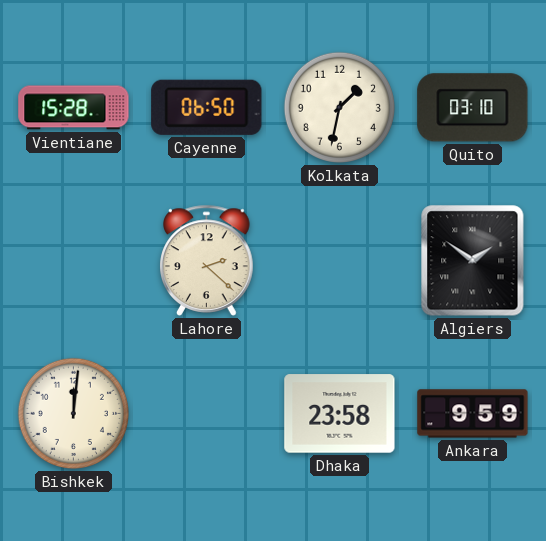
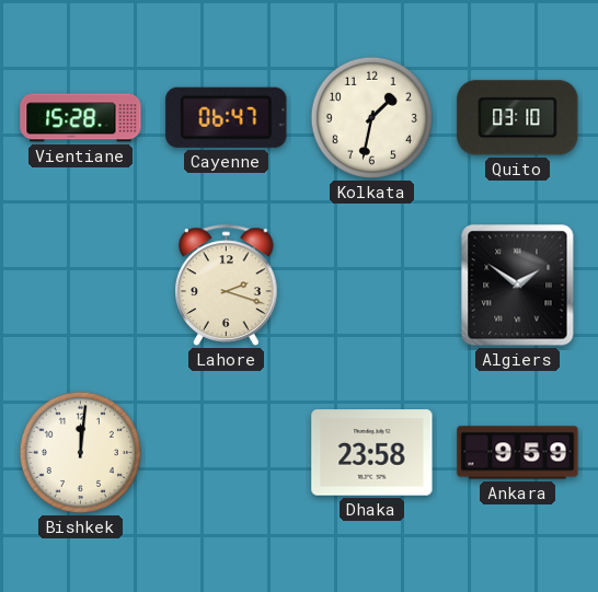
Cayenne: 06:50 -> 06:47
Lahore: 2:22 -> 2:18
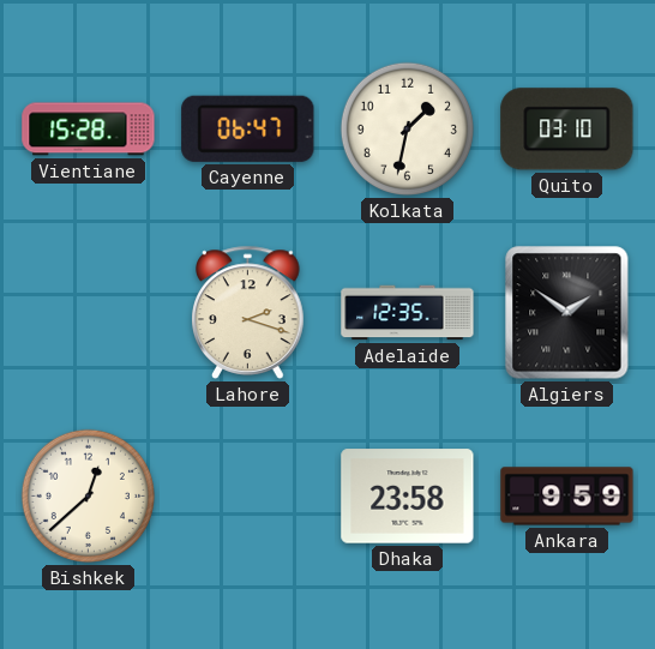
Adelaide: none -> 12:35
Bishkek: 12:01 -> 12:38
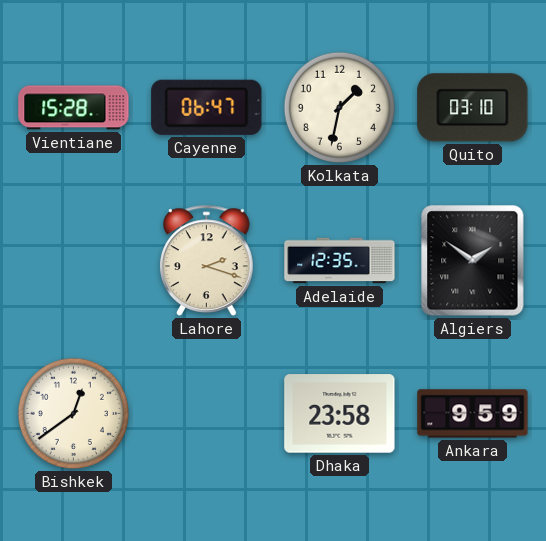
Bishkek: 12:38 -> 12:39
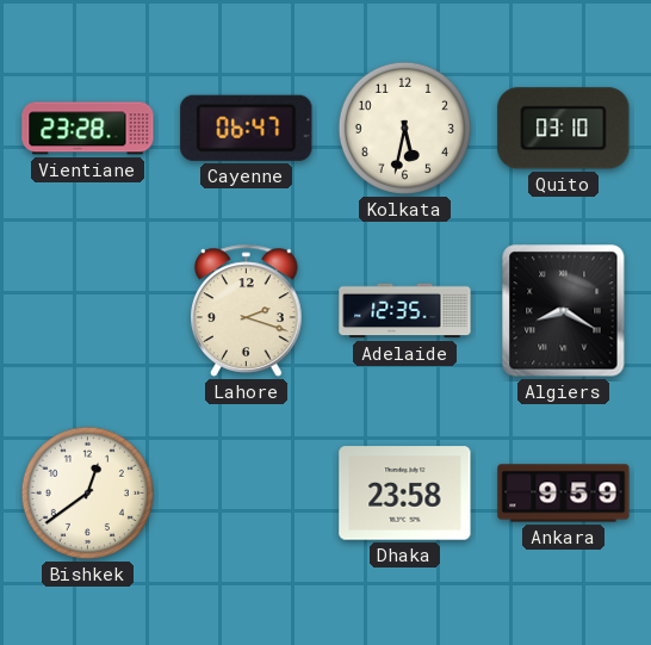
Vientiane: 15:28 -> 23:28
Kolkata: 1:32 -> 5:32
Algiers: 1:51 -> 8:20
